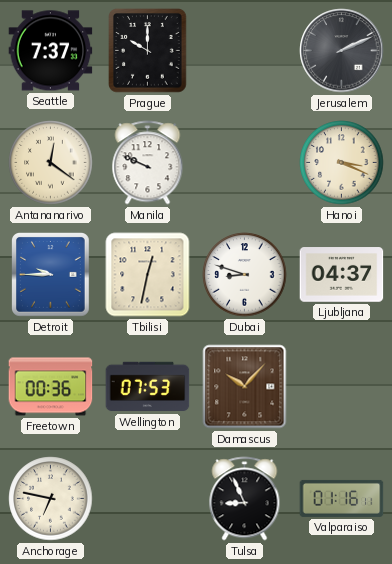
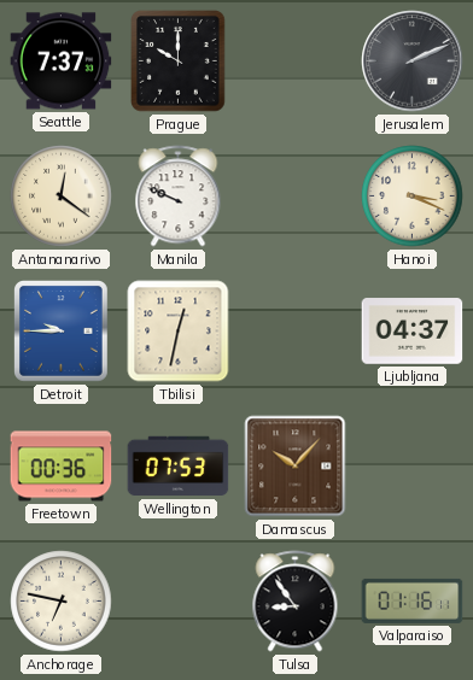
Dubai: 8:48 -> none
Tulsa: 8:56 -> 8:54
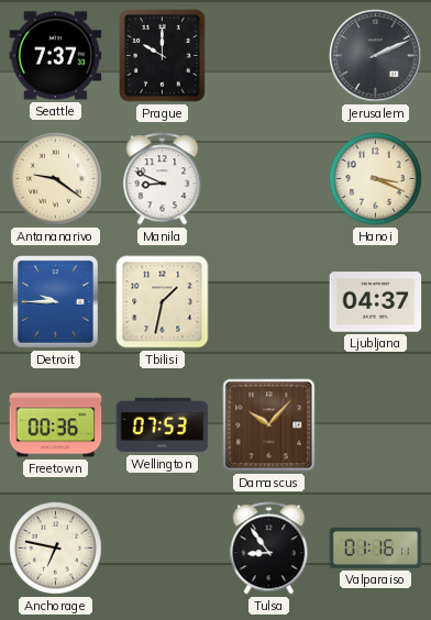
Antananarivo: 12:21 -> 9:21
Manila: 9:49 -> 8:49
Tbilisi: 12:32 -> 1:32
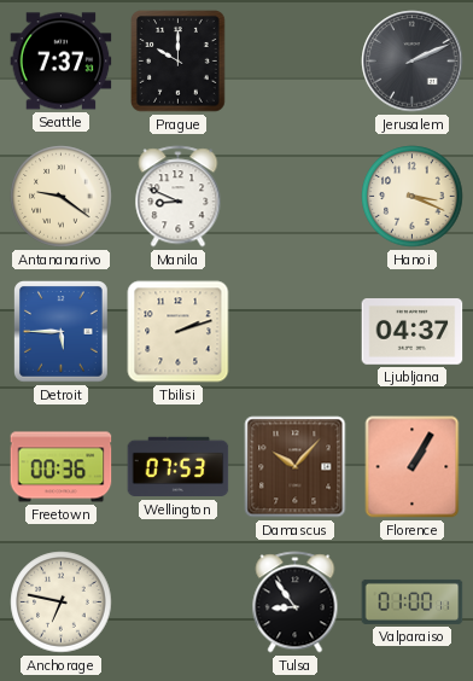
Detroit: 9:45 -> 5:45
Tbilisi: 1:32 -> 2:12
Florence: none -> 1:05
Valparaiso: 01:16 -> 01:00
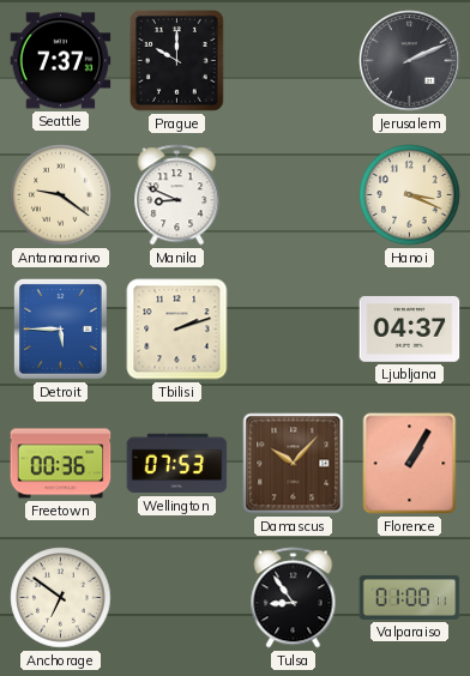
Anchorage: 6:47 -> 6:51
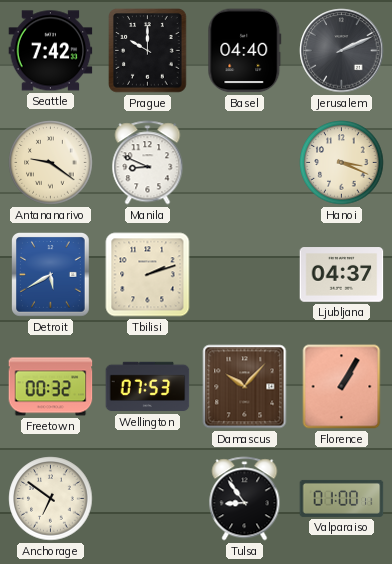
Seattle: 7:37 -> 7:42
Basel: none -> 04:40
Detroit: 5:45 -> 5:40
Freetown: 00:36 -> 00:32
